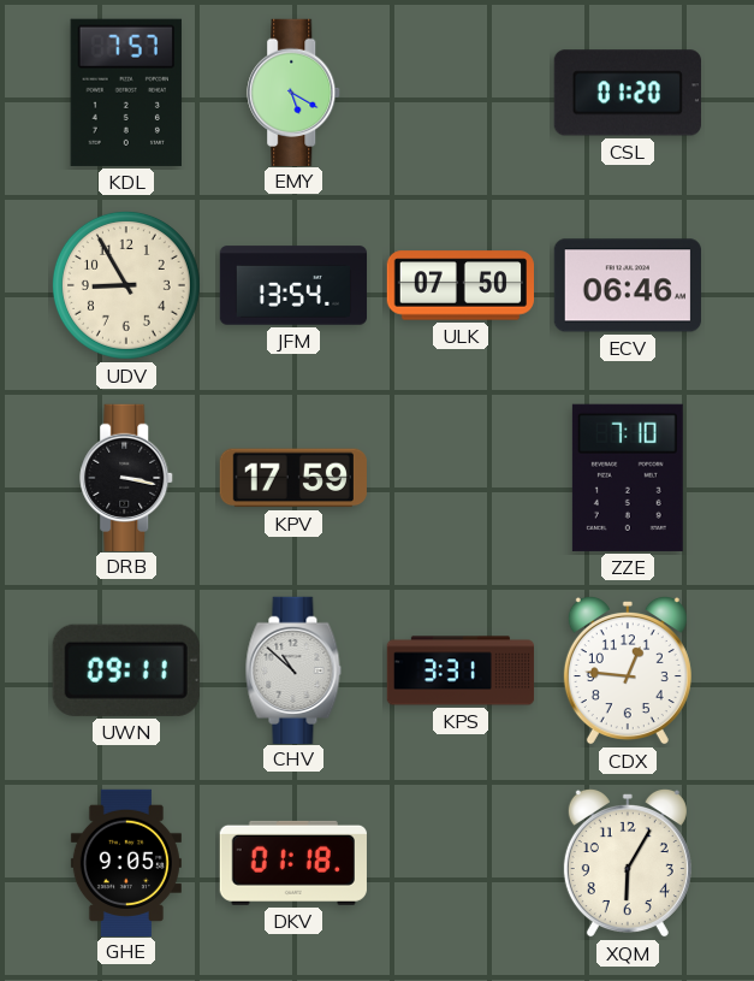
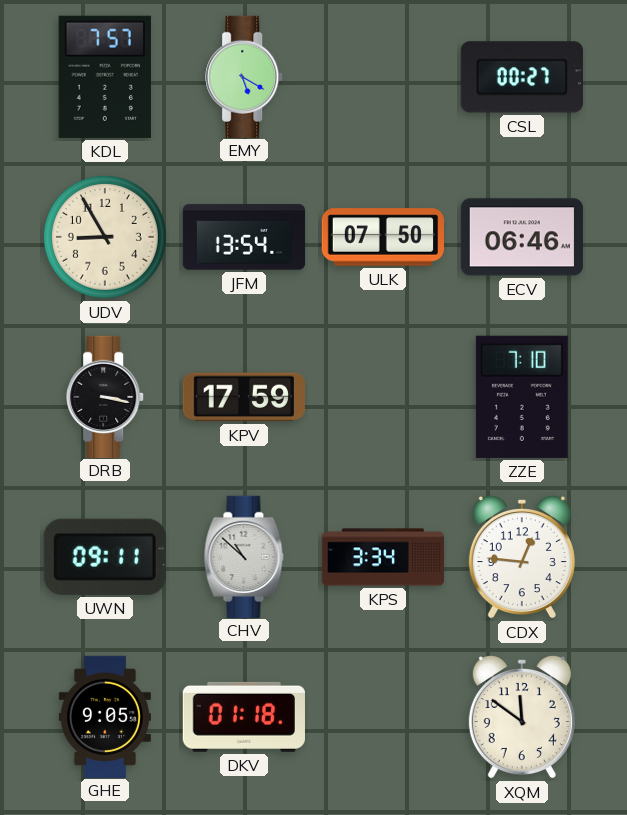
CSL: 01:20 -> 00:27
KPS: 3:31 -> 3:34
XQM: 6:05 -> 11:51
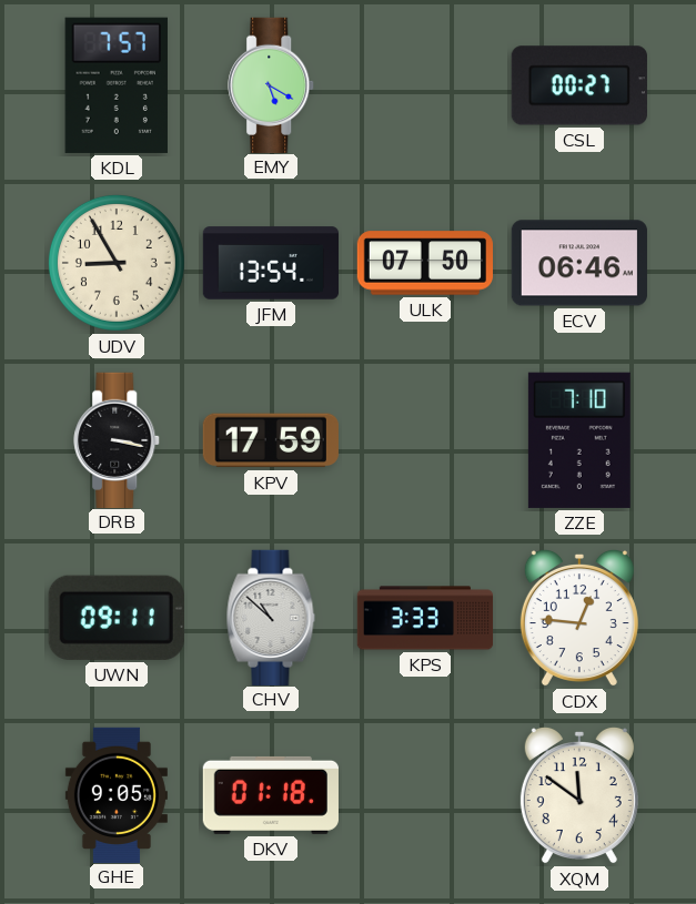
KPS: 3:34 -> 3:33
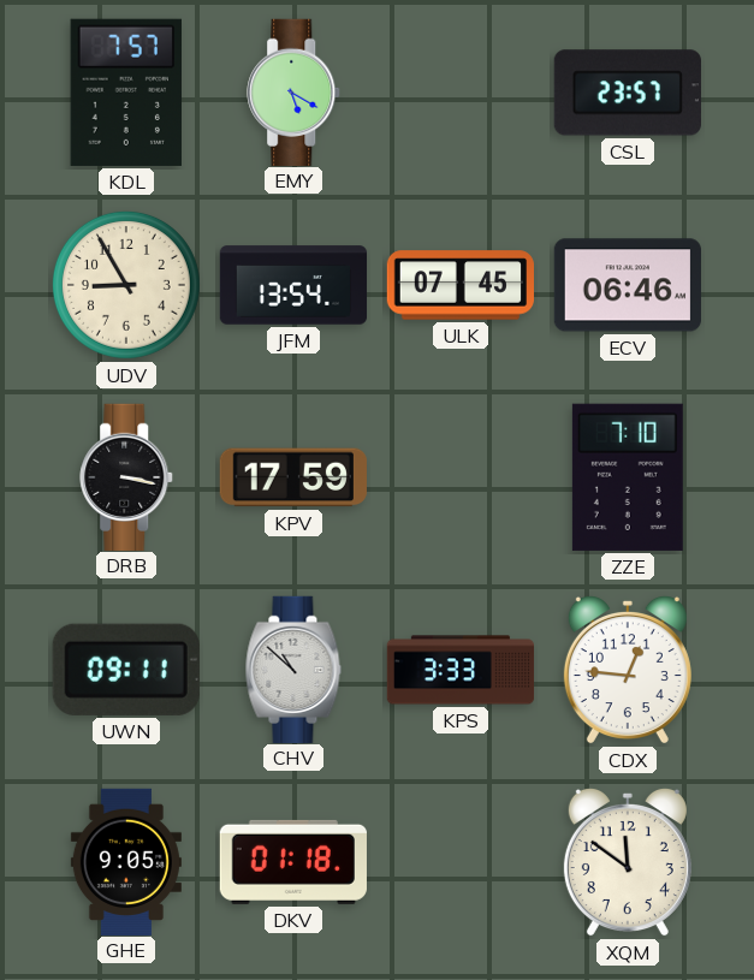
CSL: 00:27 -> 23:57
ULK: 07:50 -> 07:45
